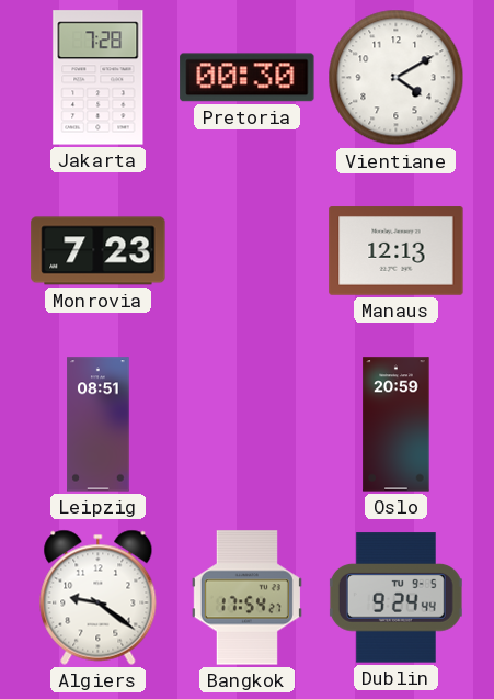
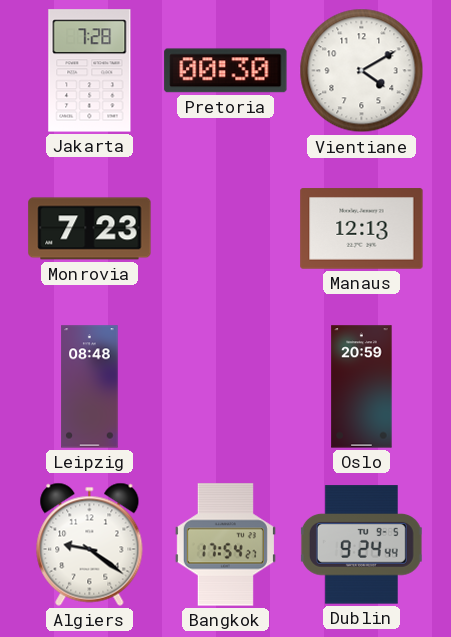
Leipzig: 08:51 -> 08:48
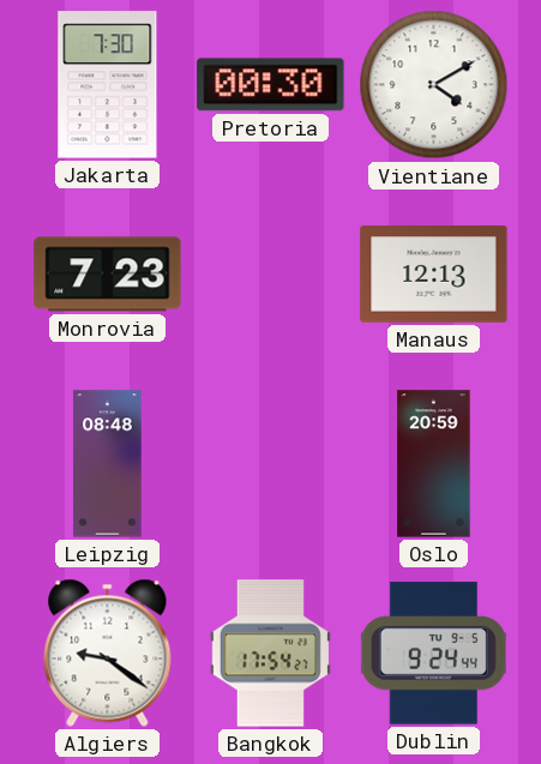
Jakarta: 7:28 -> 7:30
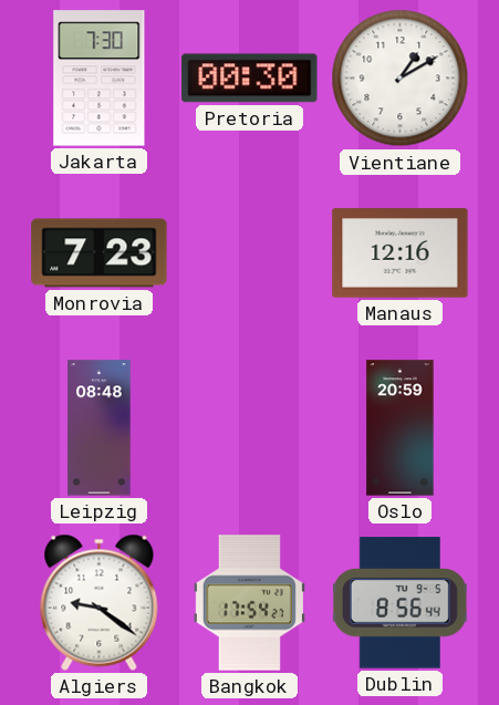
Vientiane: 4:10 -> 1:10
Manaus: 12:13 -> 12:16
Dublin: 9:24 -> 8:56
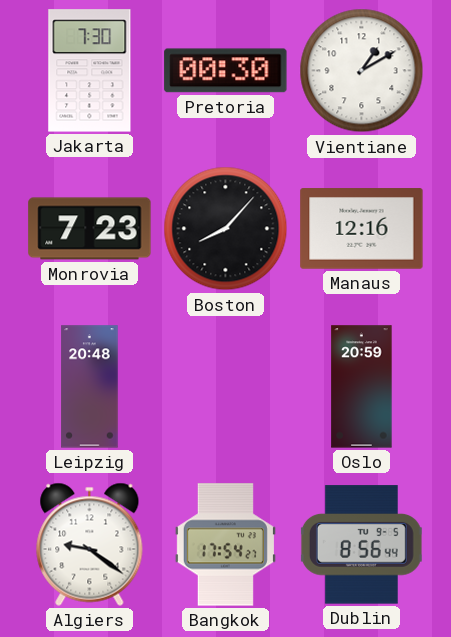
Boston: none -> 8:07
Leipzig: 08:48 -> 20:48
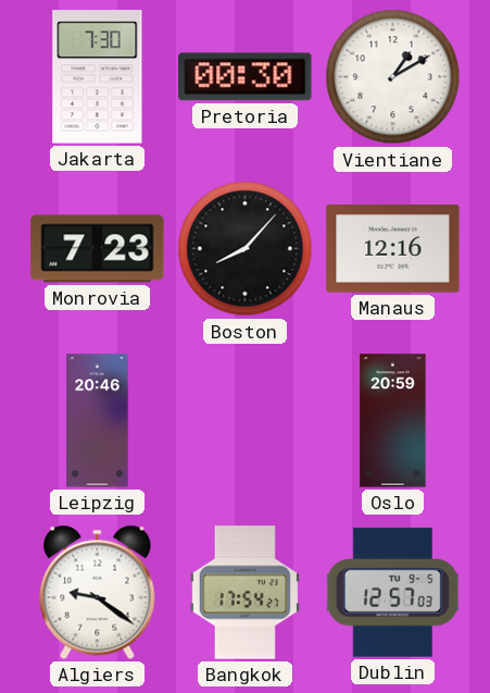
Leipzig: 20:48 -> 20:46
Dublin: 8:56 -> 12:57
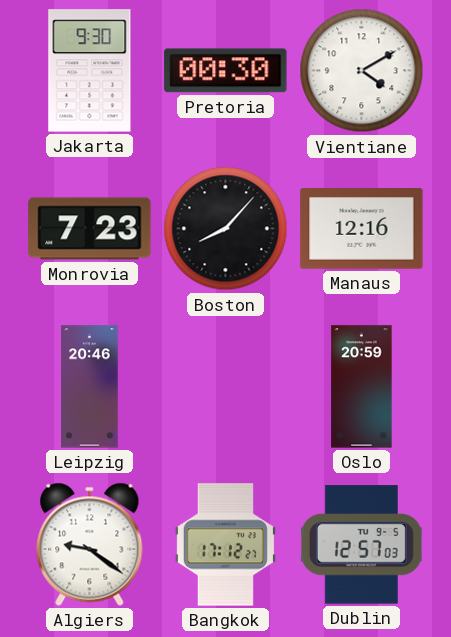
Jakarta: 7:30 -> 9:30
Vientiane: 1:10 -> 4:10
Bangkok: 17:54 -> 17:12
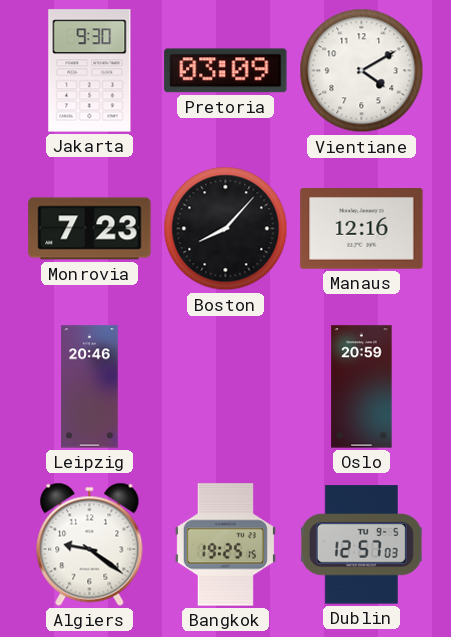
Pretoria: 00:30 -> 03:09
Bangkok: 17:12 -> 19:25
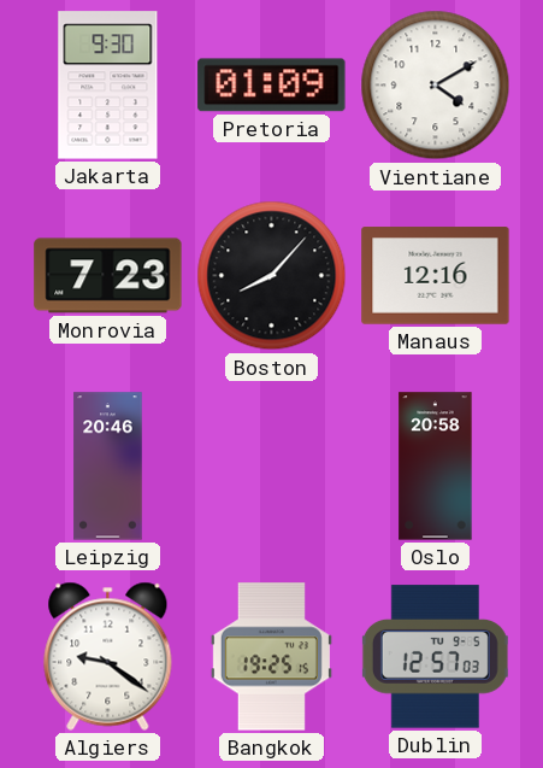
Pretoria: 03:09 -> 01:09
Oslo: 20:59 -> 20:58
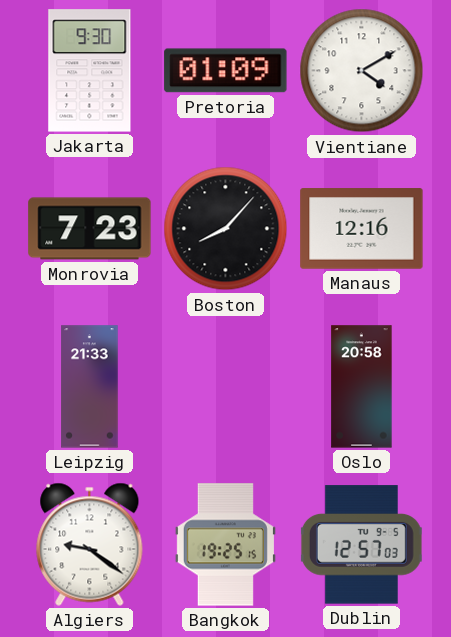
Leipzig: 20:46 -> 21:33
